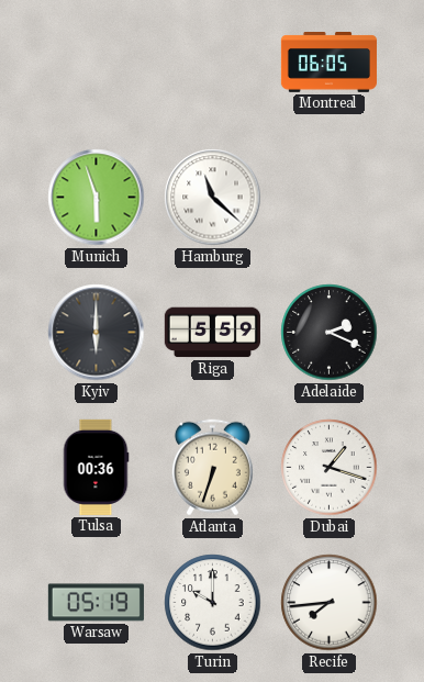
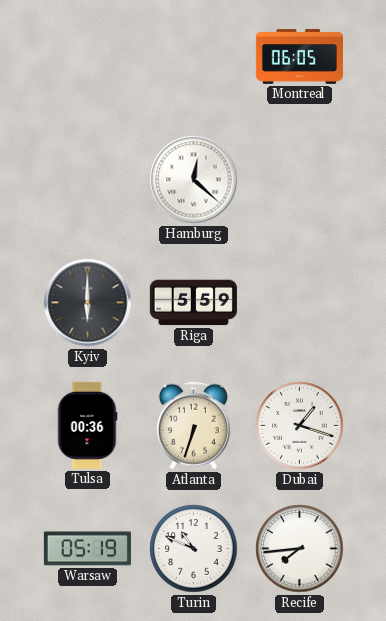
Munich: 5:57 -> none
Hamburg: 11:22 -> 12:22
Adelaide: 2:19 -> none
Turin: 10:00 -> 10:49
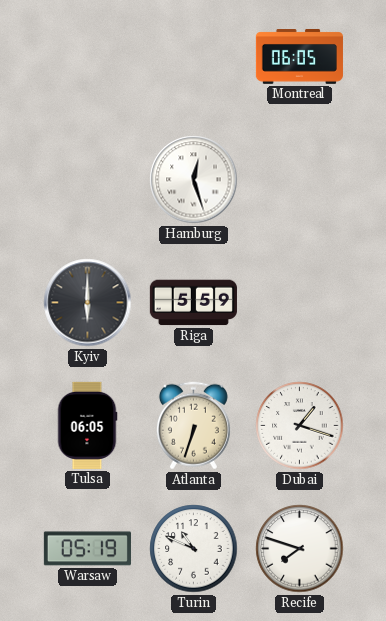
Hamburg: 12:22 -> 12:27
Tulsa: 00:36 -> 06:05
Recife: 7:44 -> 7:48
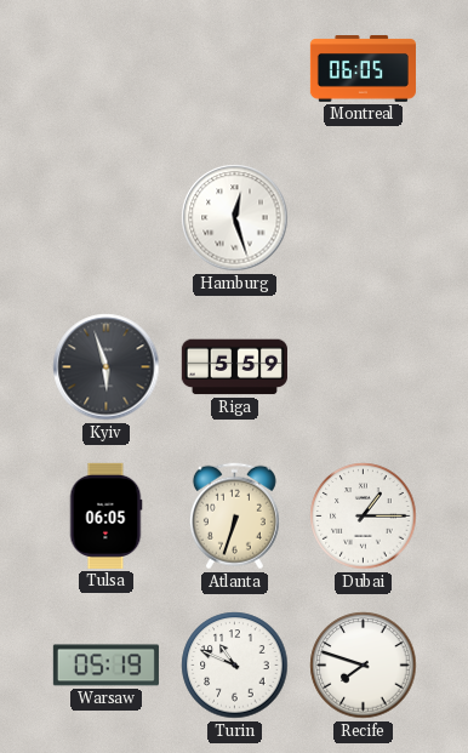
Kyiv: 6:00 -> 5:57
Dubai: 1:18 -> 1:15
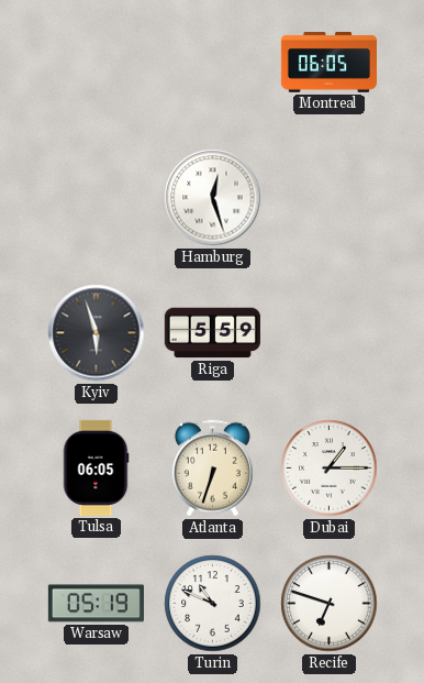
Recife: 7:48 -> 6:48
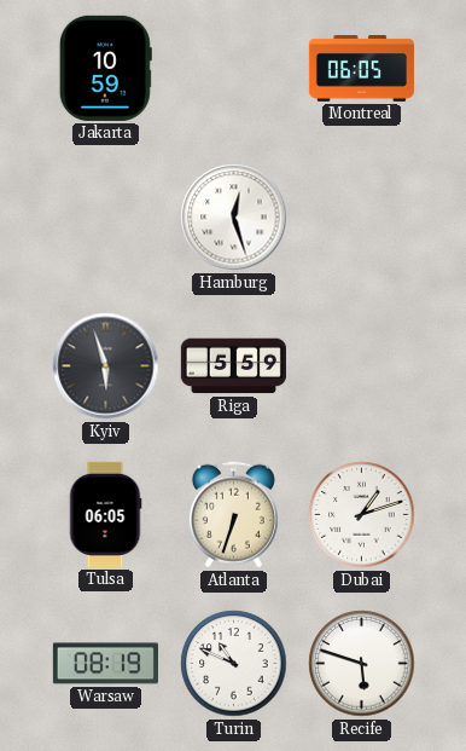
Jakarta: none -> 10:59
Dubai: 1:15 -> 1:12
Warsaw: 05:19 -> 08:19
Recife: 6:48 -> 5:48
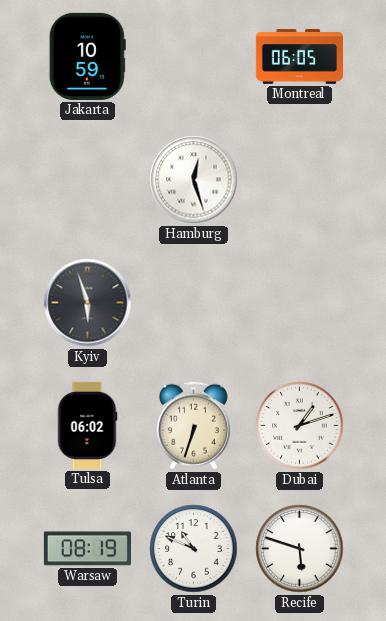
Riga: 5:59 -> none
Tulsa: 06:05 -> 06:02
